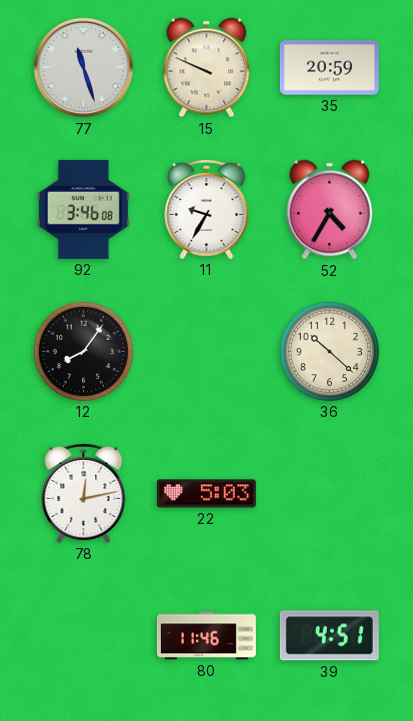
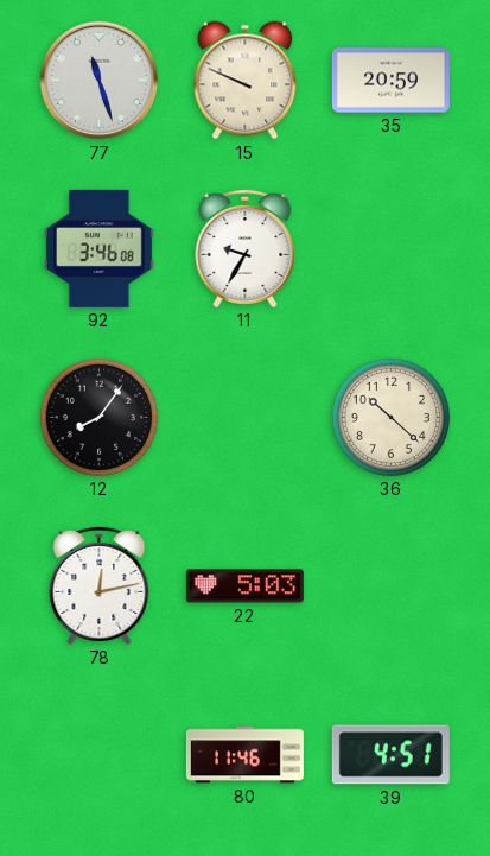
52: 4:35 -> none
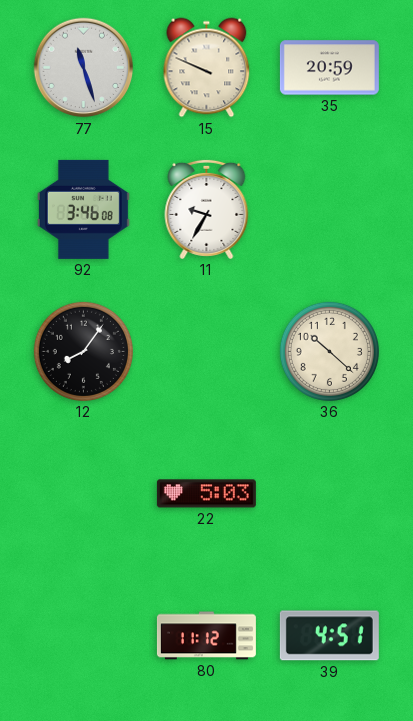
78: 12:13 -> none
80: 11:46 -> 11:12
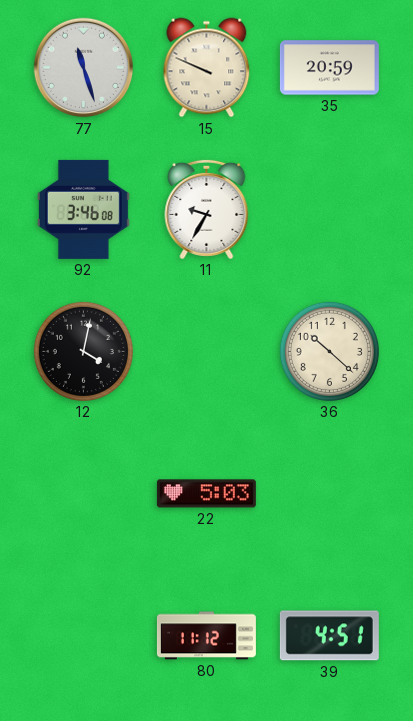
12: 8:06 -> 4:02
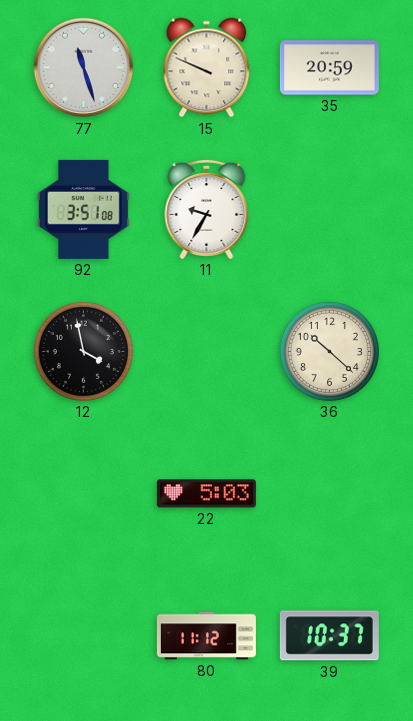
92: 3:46 -> 3:51
12: 4:02 -> 3:58
39: 4:51 -> 10:37
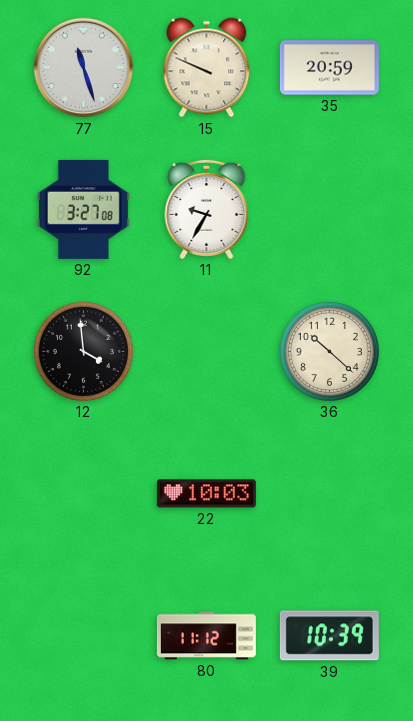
92: 3:51 -> 3:27
12: 3:58 -> 3:59
22: 5:03 -> 10:03
39: 10:37 -> 10:39
